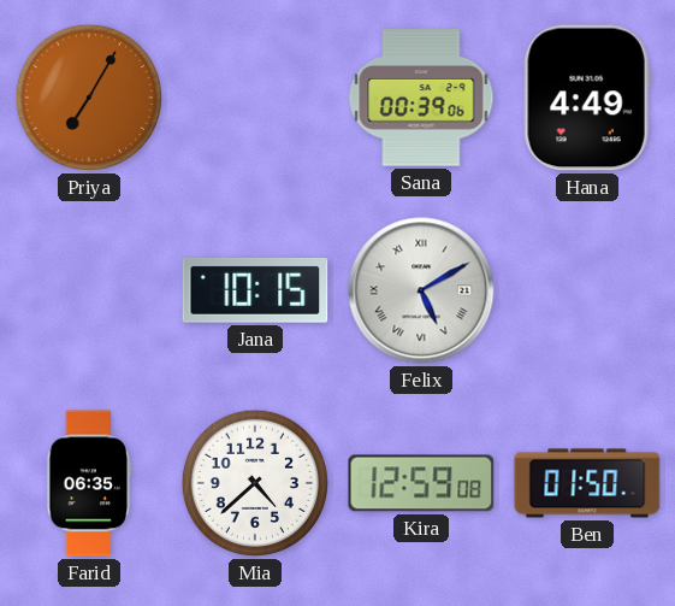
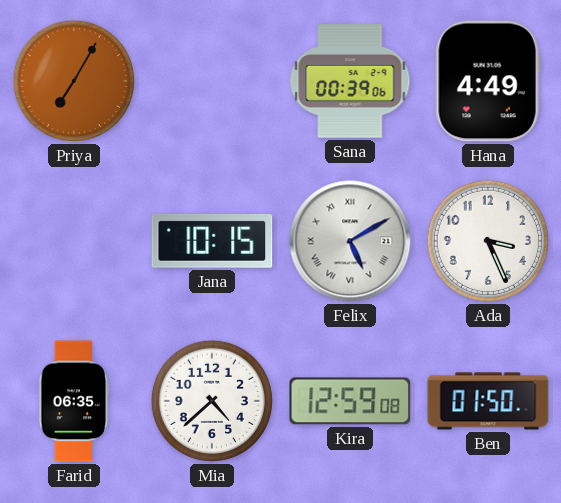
Ada: none -> 3:26
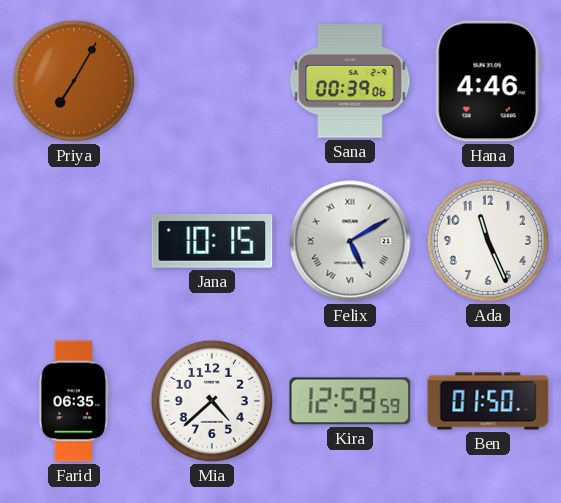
Hana: 4:49 -> 4:46
Ada: 3:26 -> 11:26
Kira: 12:59:08 -> 12:59:59
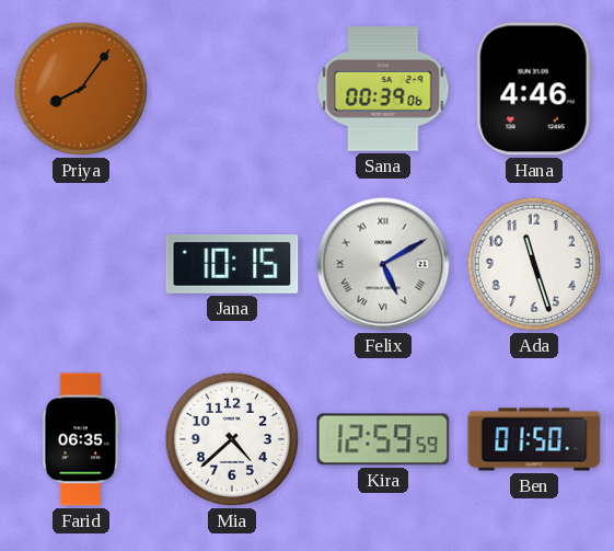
Priya: 7:05 -> 8:06
Ada: 11:26 -> 11:27
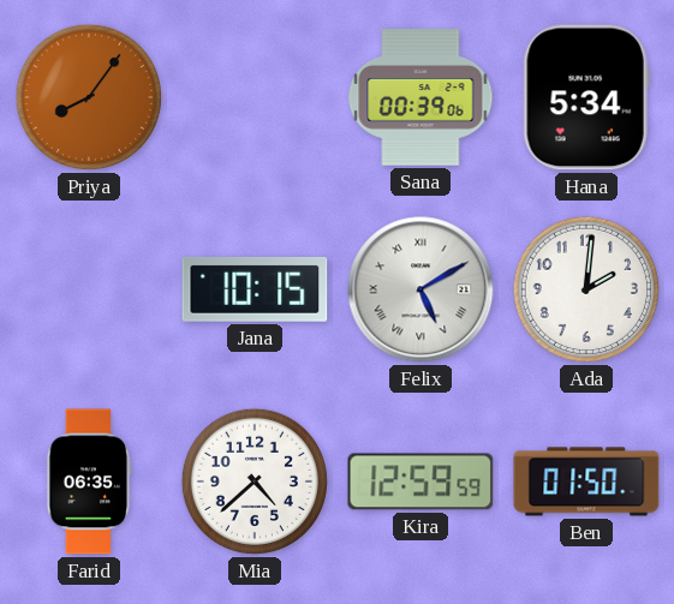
Hana: 4:46 -> 5:34
Ada: 11:27 -> 2:01
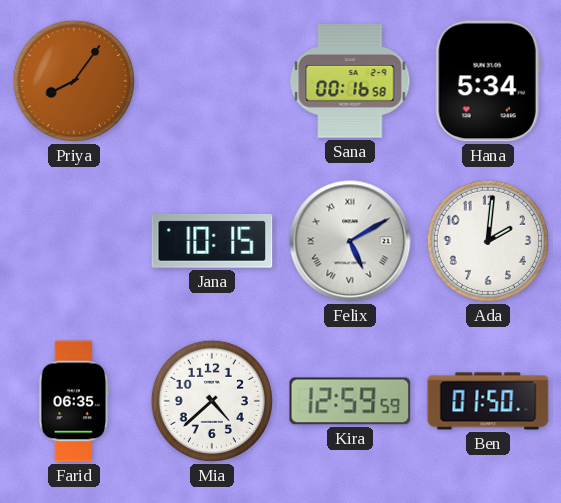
Sana: 00:39 -> 00:16
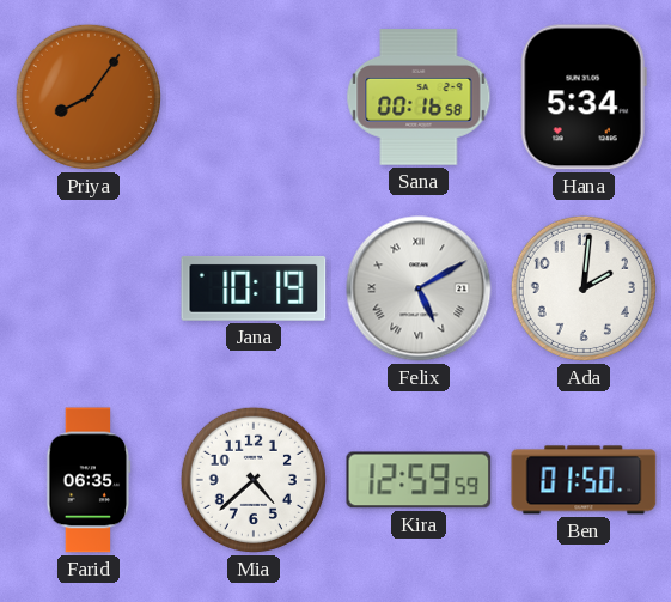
Jana: 10:15 -> 10:19
